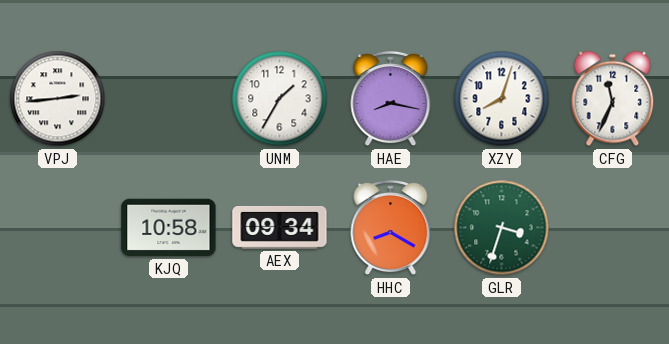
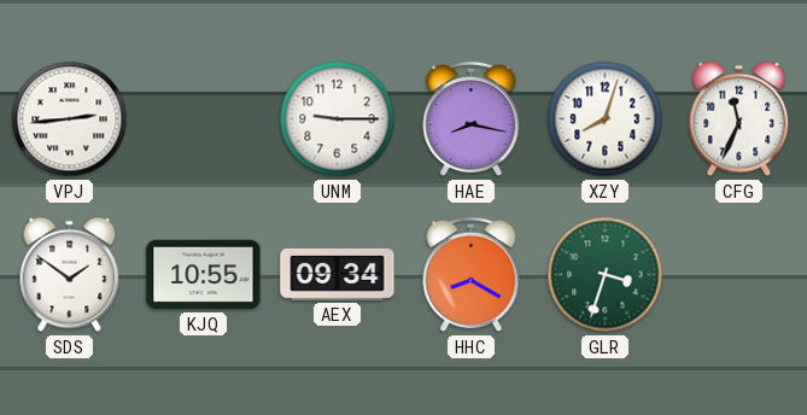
UNM: 1:35 -> 9:15
SDS: none -> 1:51
KJQ: 10:58 -> 10:55
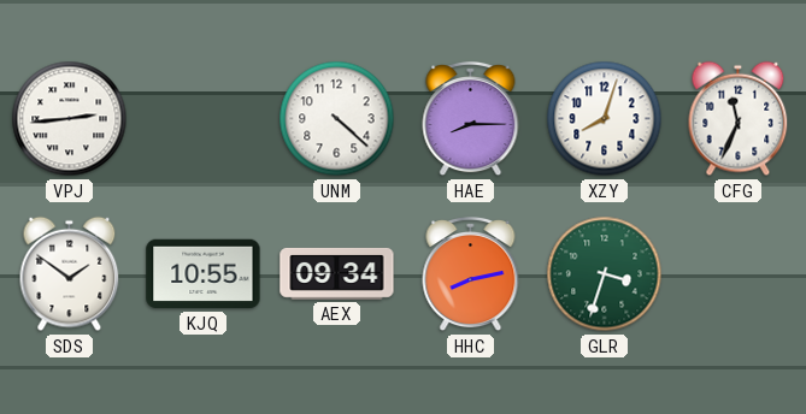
UNM: 9:15 -> 4:22
HAE: 8:17 -> 8:15
HHC: 8:20 -> 8:13
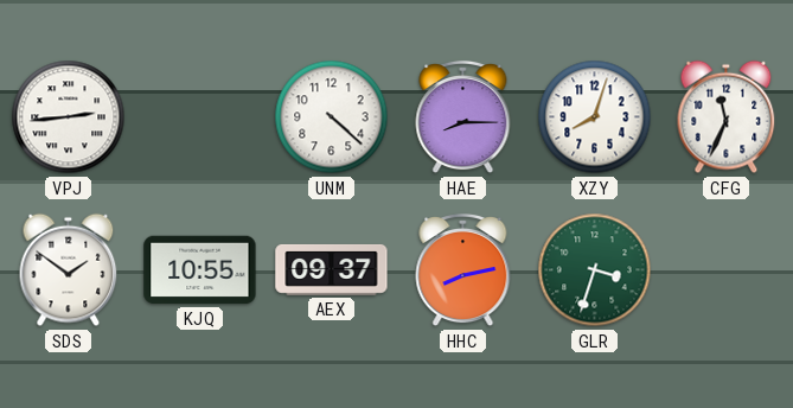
AEX: 09:34 -> 09:37
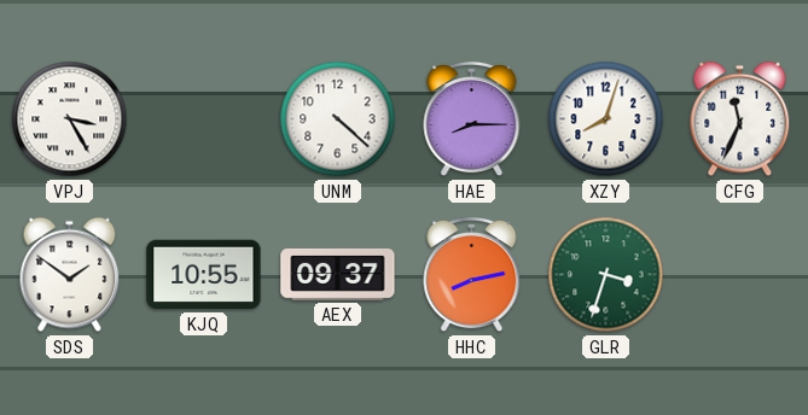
VPJ: 2:44 -> 3:25
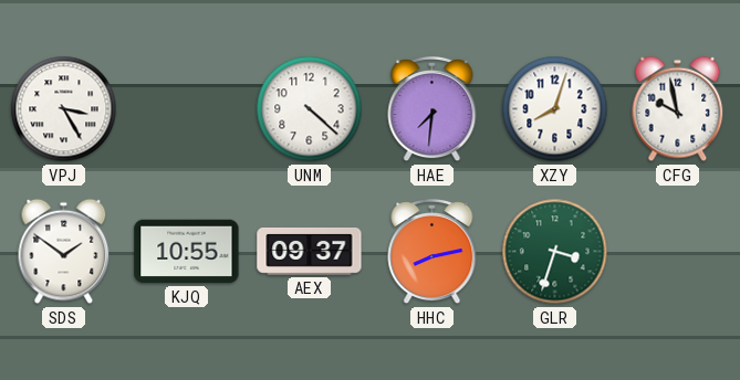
HAE: 8:15 -> 7:31
CFG: 11:34 -> 9:58
